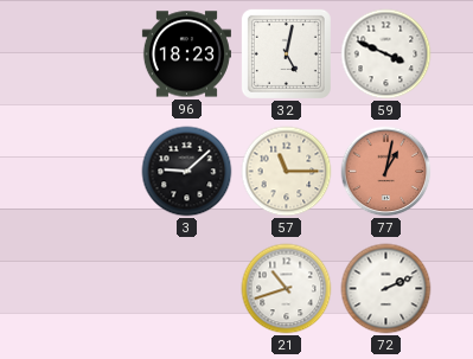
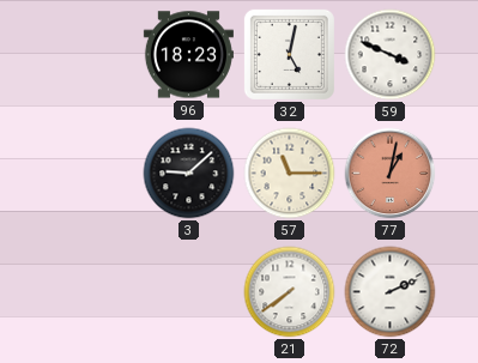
21: 10:42 -> 7:39
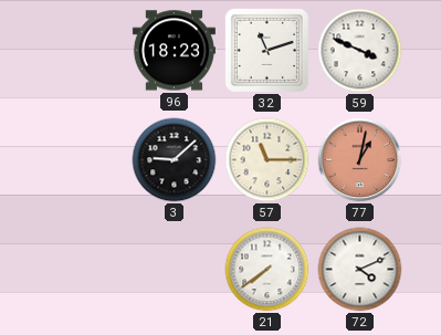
32: 5:02 -> 11:12
72: 2:11 -> 4:11
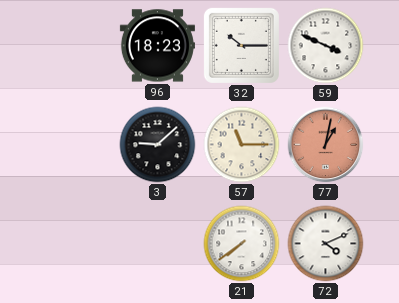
32: 11:12 -> 10:15
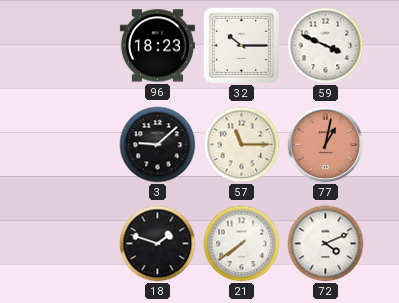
18: none -> 1:48
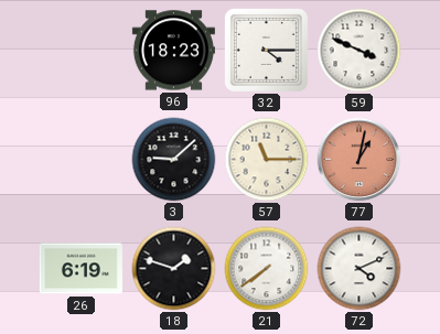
32: 10:15 -> 4:15
26: none -> 6:19
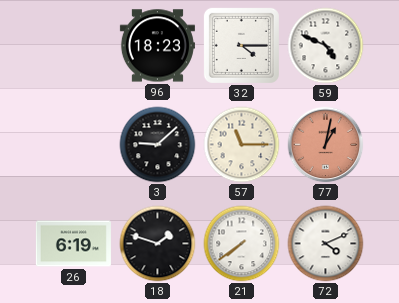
59: 3:49 -> 4:49
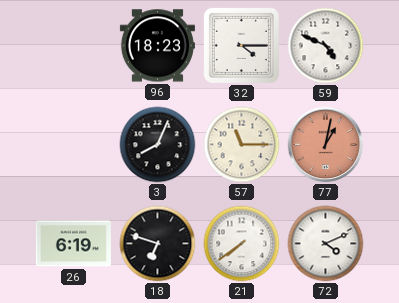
3: 9:08 -> 8:04
18: 1:48 -> 6:48
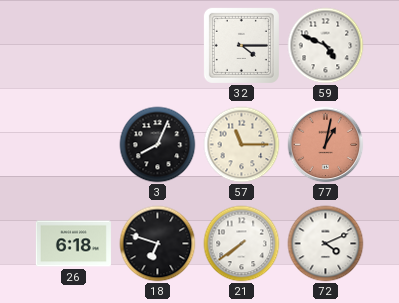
96: 18:23 -> none
26: 6:19 -> 6:18
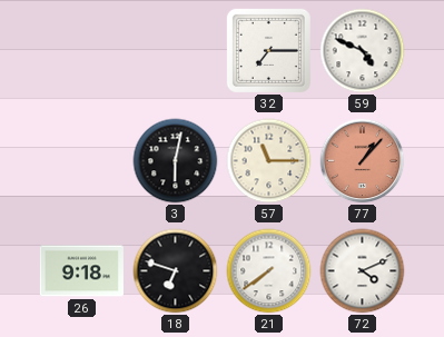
32: 4:15 -> 7:15
3: 8:04 -> 6:02
77: 1:02 -> 1:07
26: 6:18 -> 9:18
